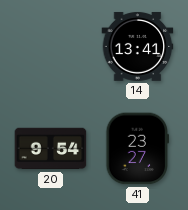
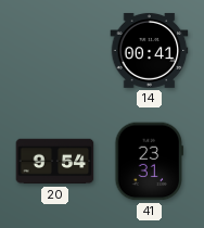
14: 13:41 -> 00:41
41: 23:27 -> 23:31
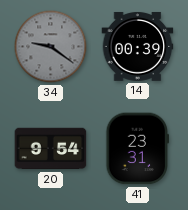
34: none -> 9:21
14: 00:41 -> 00:39
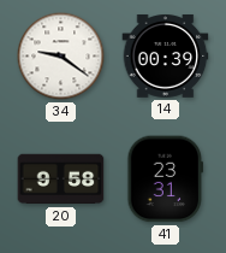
34 dial: grey -> white
20: 9:54 -> 9:58
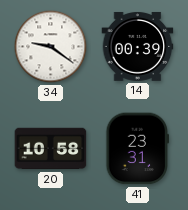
20: 9:58 -> 10:58
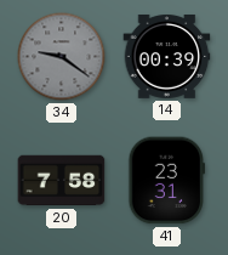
34 dial: white -> grey
20: 10:58 -> 7:58
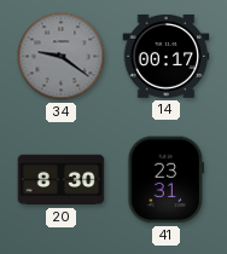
14: 00:39 -> 00:17
20: 7:58 -> 8:30
